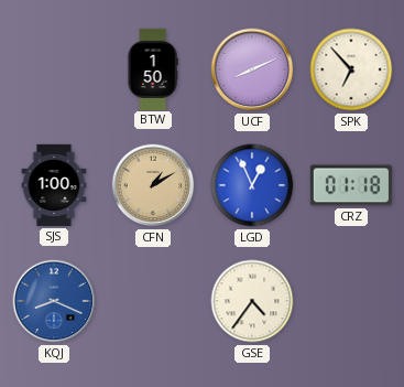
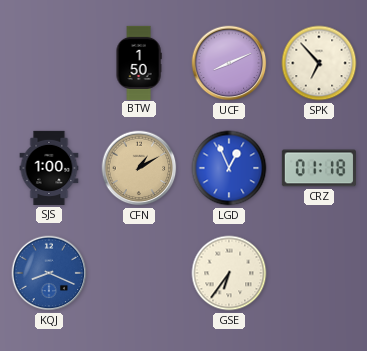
GSE: 4:36 -> 6:36
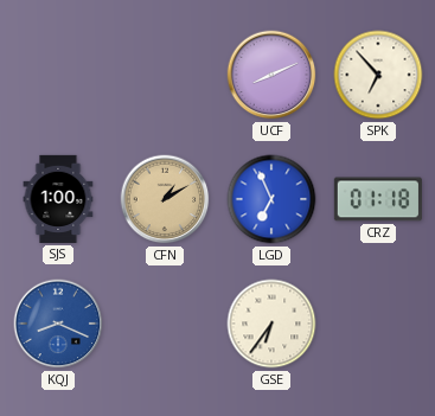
BTW: 1:50 -> none
LGD: 12:56 -> 6:56
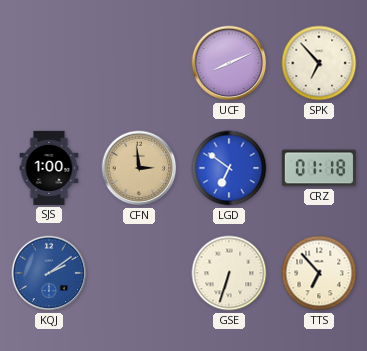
CFN: 1:10 -> 2:59
LGD: 6:56 -> 6:51
KQJ: 8:19 -> 2:09
GSE: 6:36 -> 6:33
TTS: none -> 6:53
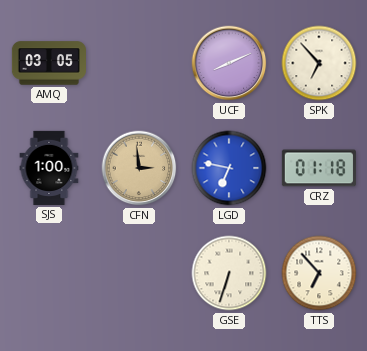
AMQ: none -> 03:05
LGD: 6:51 -> 6:47
KQJ: 2:09 -> none
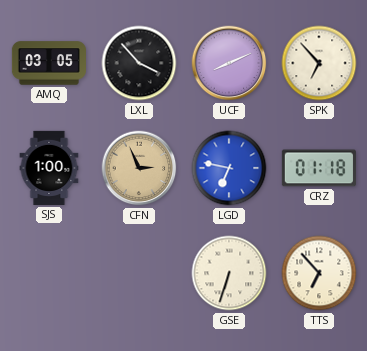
LXL: none -> 3:53
CFN: 2:59 -> 2:56
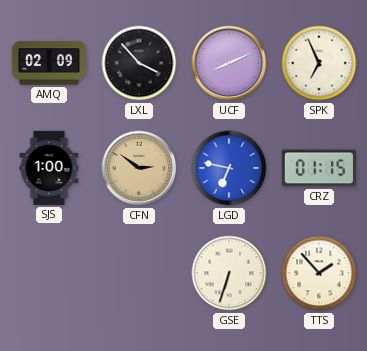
AMQ: 03:05 -> 02:09
SPK: 6:53 -> 6:56
CFN: 2:56 -> 2:51
CRZ: 01:18 -> 01:15
TTS: 6:53 -> 1:53
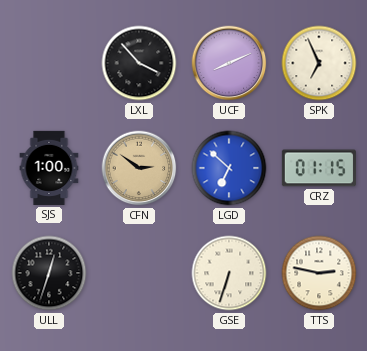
AMQ: 02:09 -> none
LGD: 6:47 -> 6:52
ULL: none -> 12:33
TTS: 1:53 -> 2:47
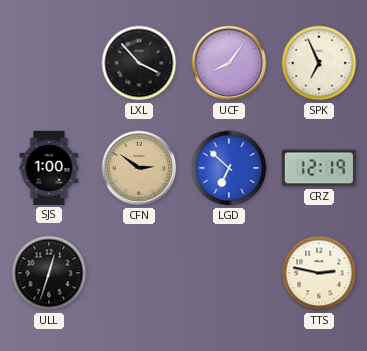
UCF: 8:11 -> 8:06
CRZ: 01:15 -> 12:19
GSE: 6:33 -> none
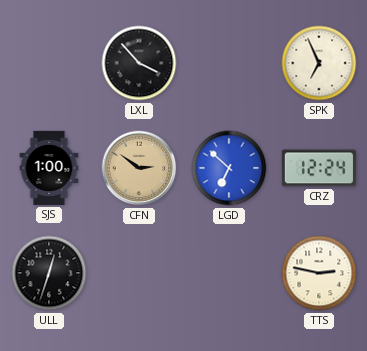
UCF: 8:06 -> none
CRZ: 12:19 -> 12:24
